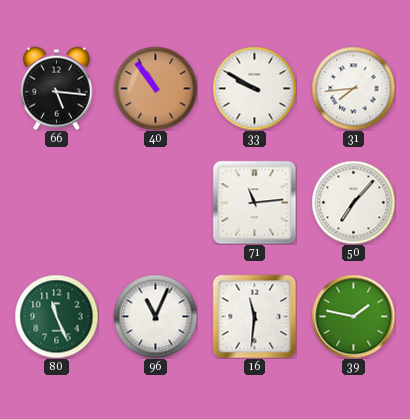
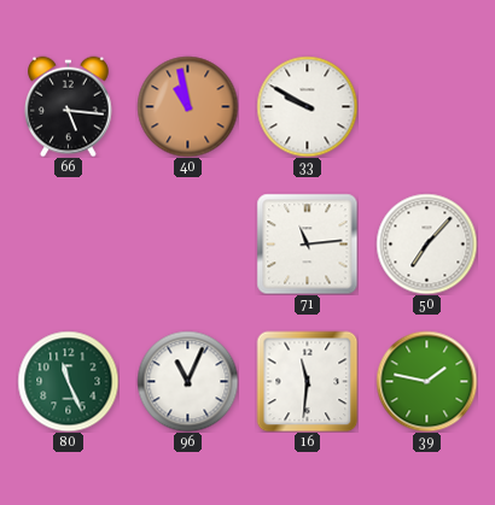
40: 10:54 -> 10:58
31: 7:44 -> none
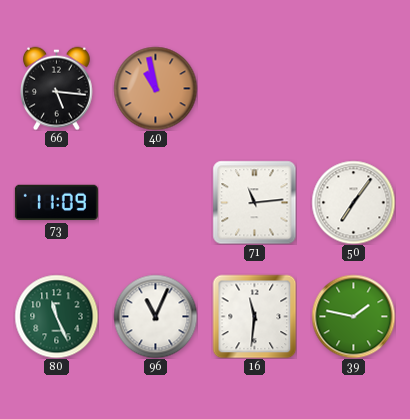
33: 9:50 -> none
73: none -> 11:09
50: 7:07 -> 7:06
